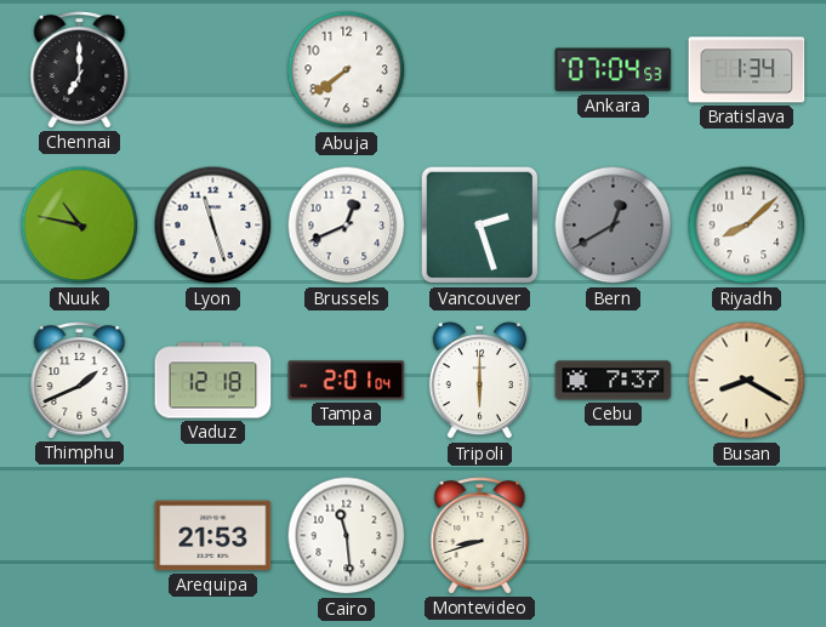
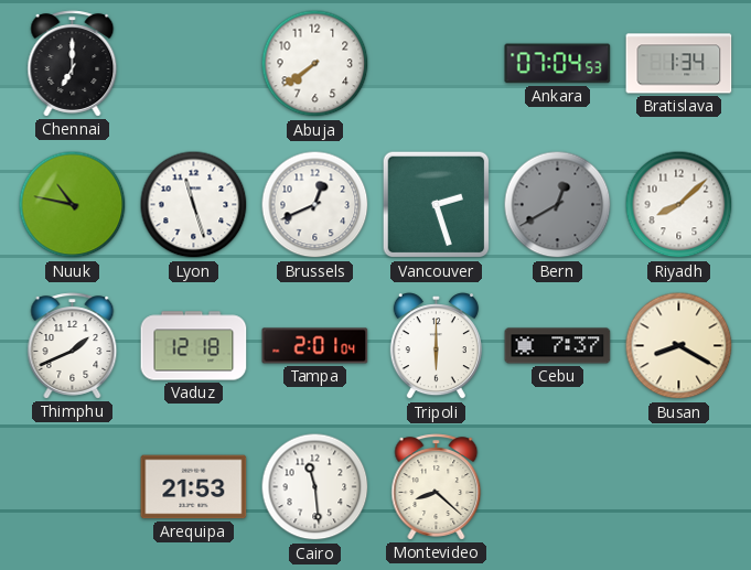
Montevideo: 8:42 -> 8:22
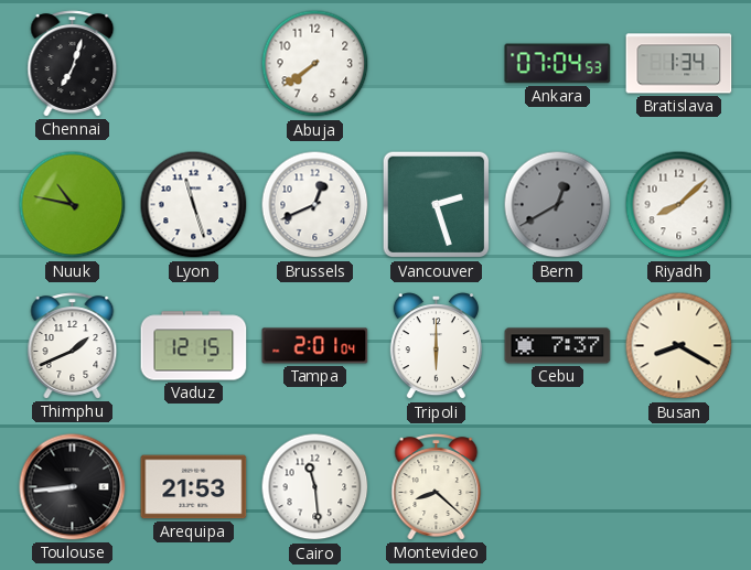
Chennai: 7:00 -> 7:03
Vaduz: 12:18 -> 12:15
Toulouse: none -> 8:44
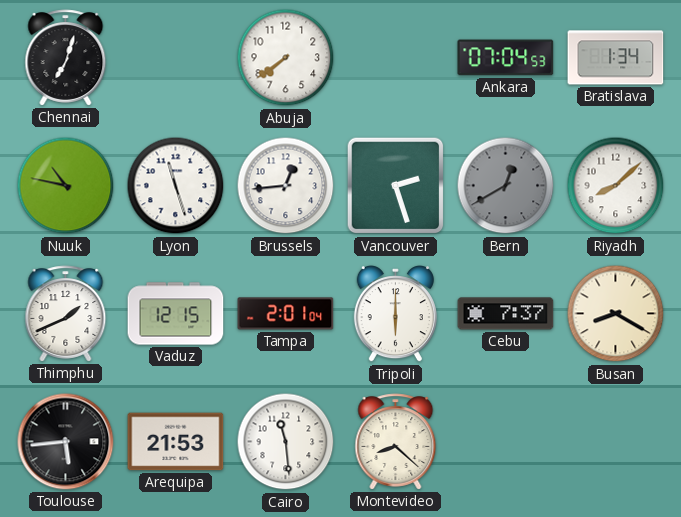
Brussels: 12:41 -> 12:44
Toulouse: 8:44 -> 5:44
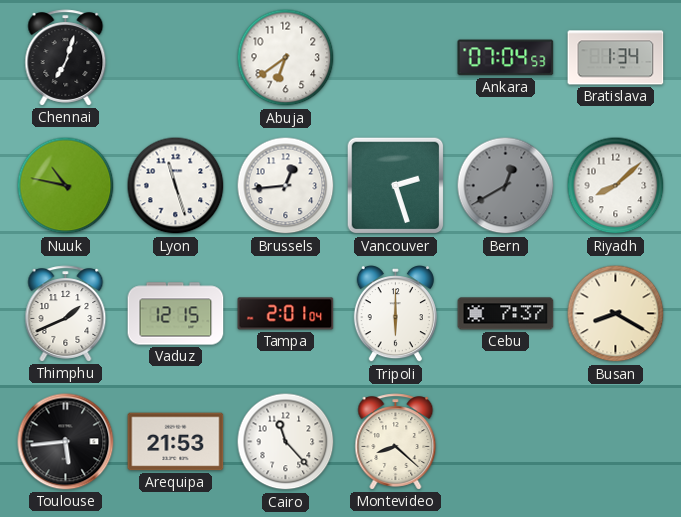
Abuja: 7:39 -> 6:39
Cairo: 11:29 -> 11:23
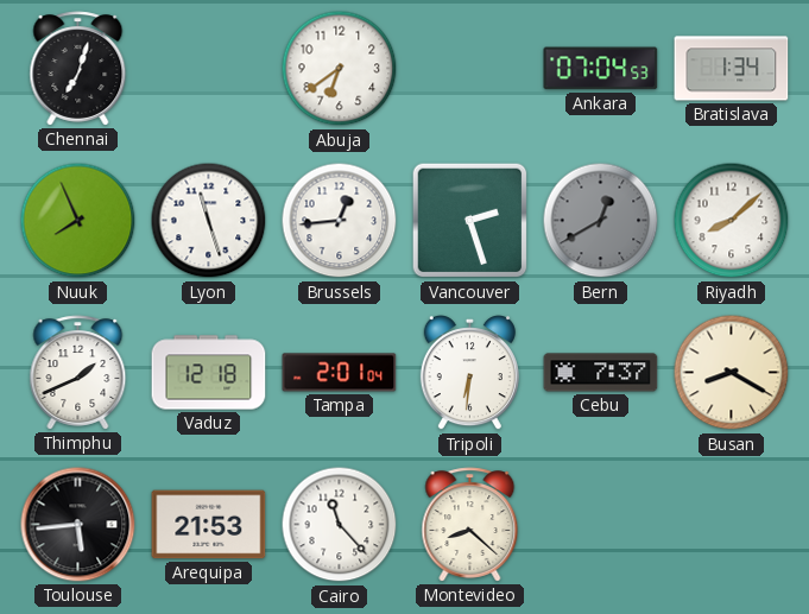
Nuuk: 10:47 -> 7:56
Vaduz: 12:15 -> 12:18
Tripoli: 6:00 -> 6:31
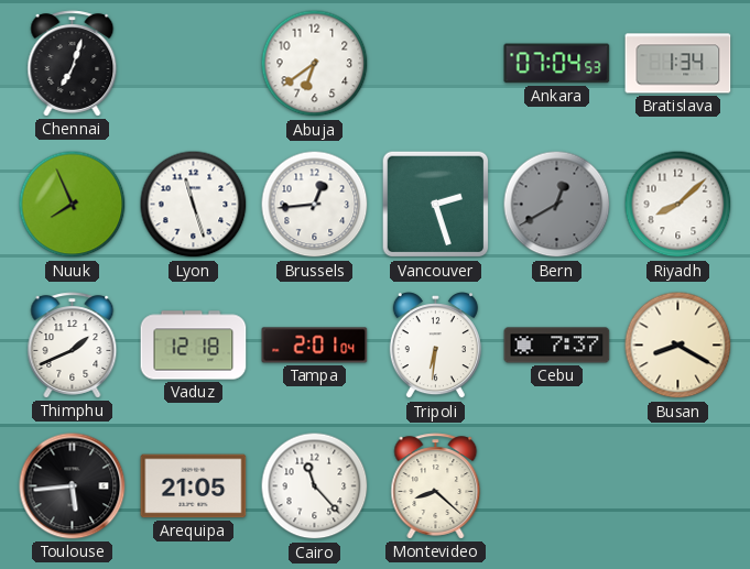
Arequipa: 21:53 -> 21:05
